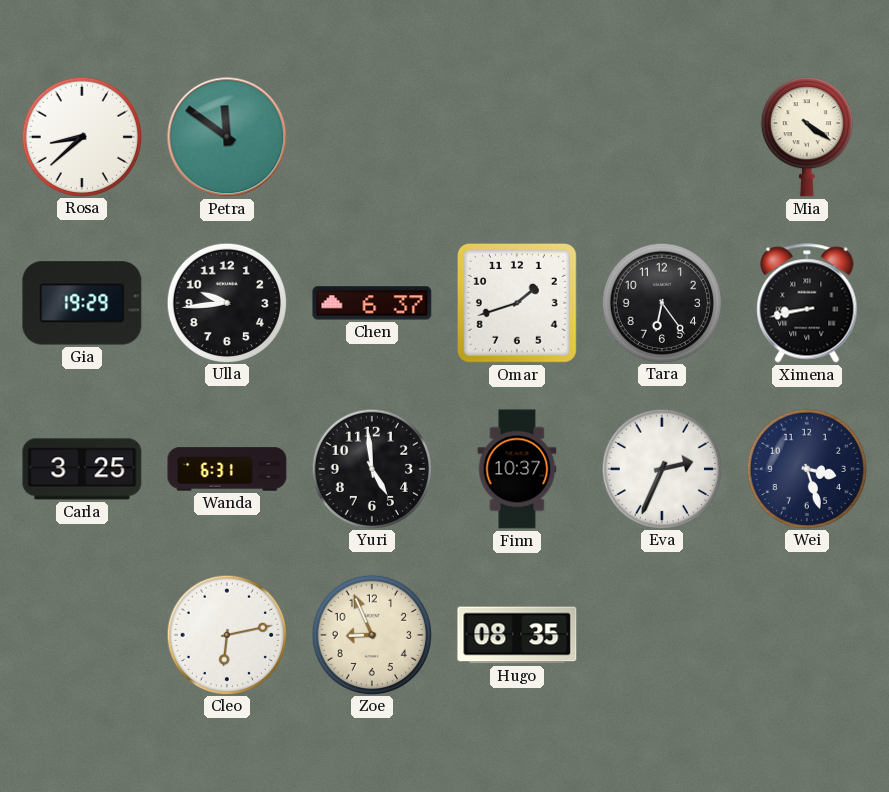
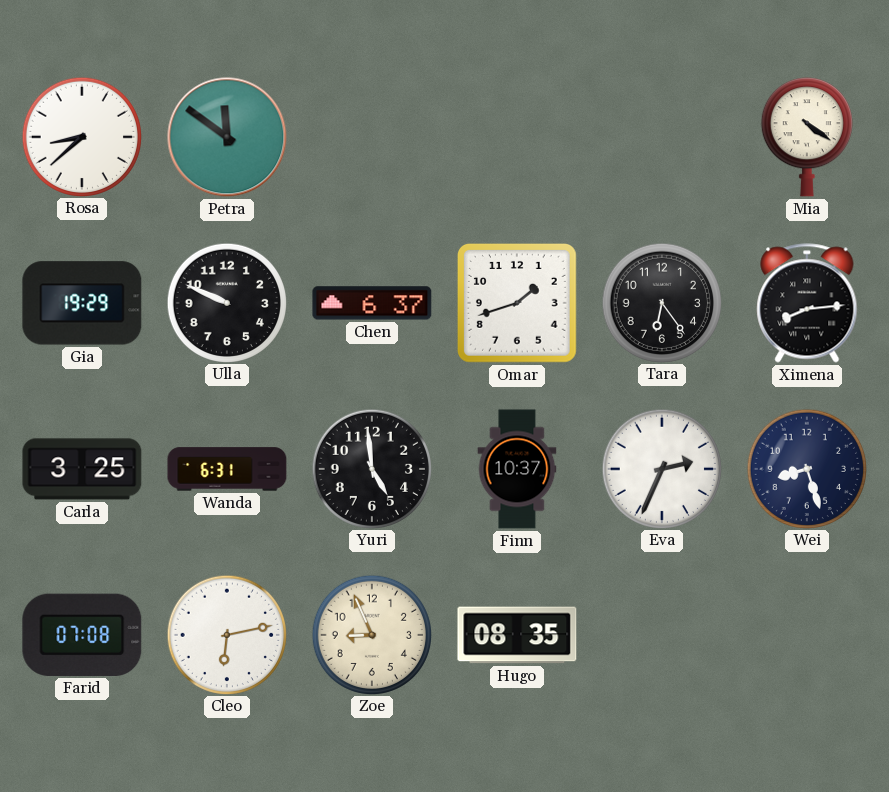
Ulla: 9:44 -> 9:49
Ximena: 8:43 -> 8:14
Wei: 3:27 -> 8:27
Farid: none -> 07:08
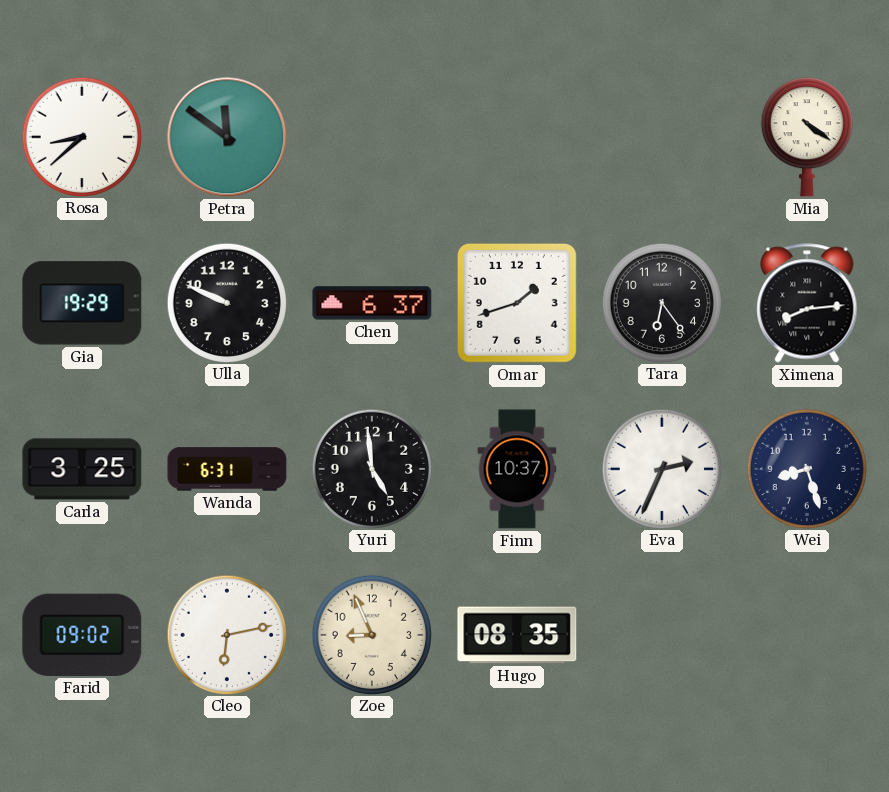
Farid: 07:08 -> 09:02
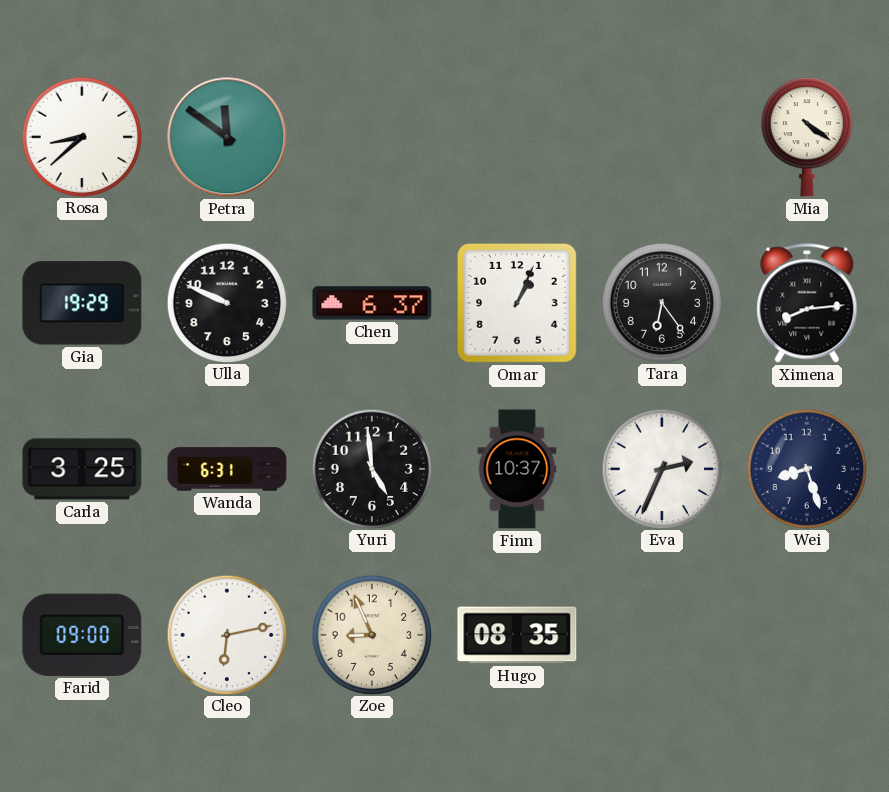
Omar: 1:42 -> 1:04
Farid: 09:02 -> 09:00
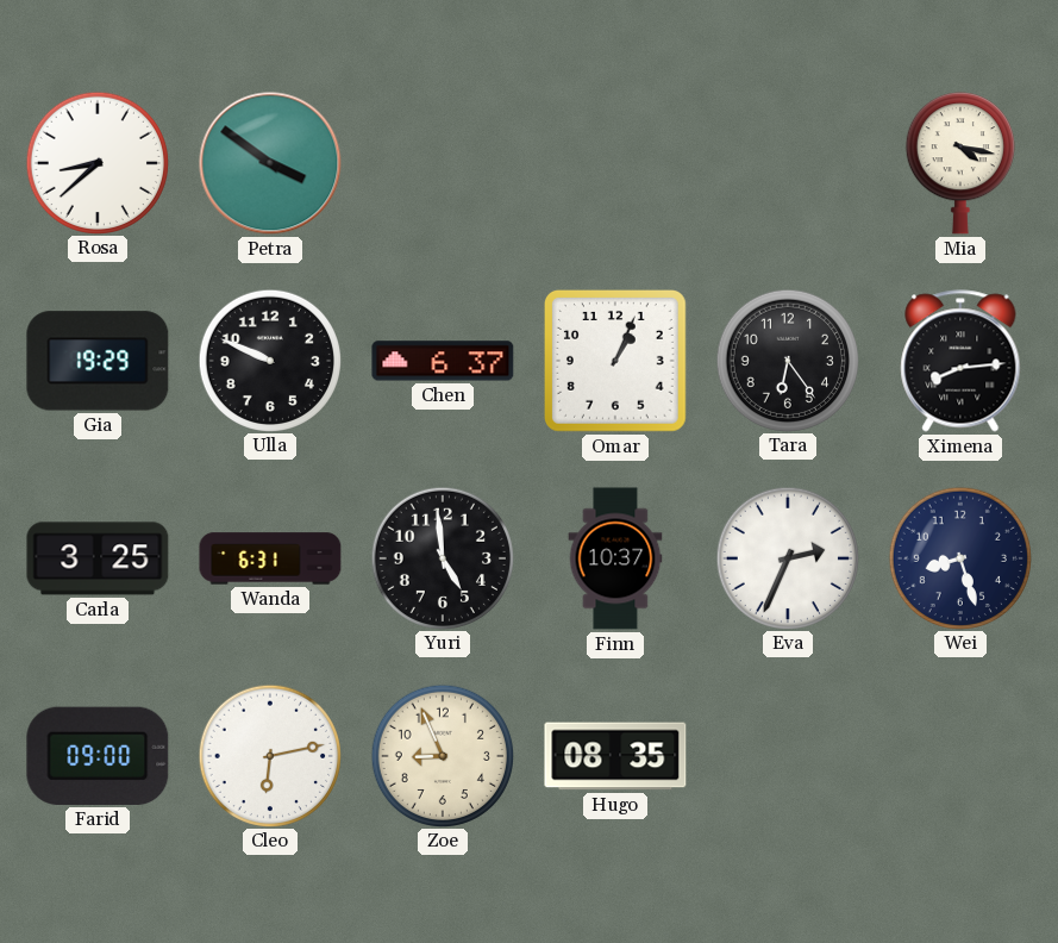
Petra: 11:51 -> 3:51
Mia: 4:21 -> 4:17
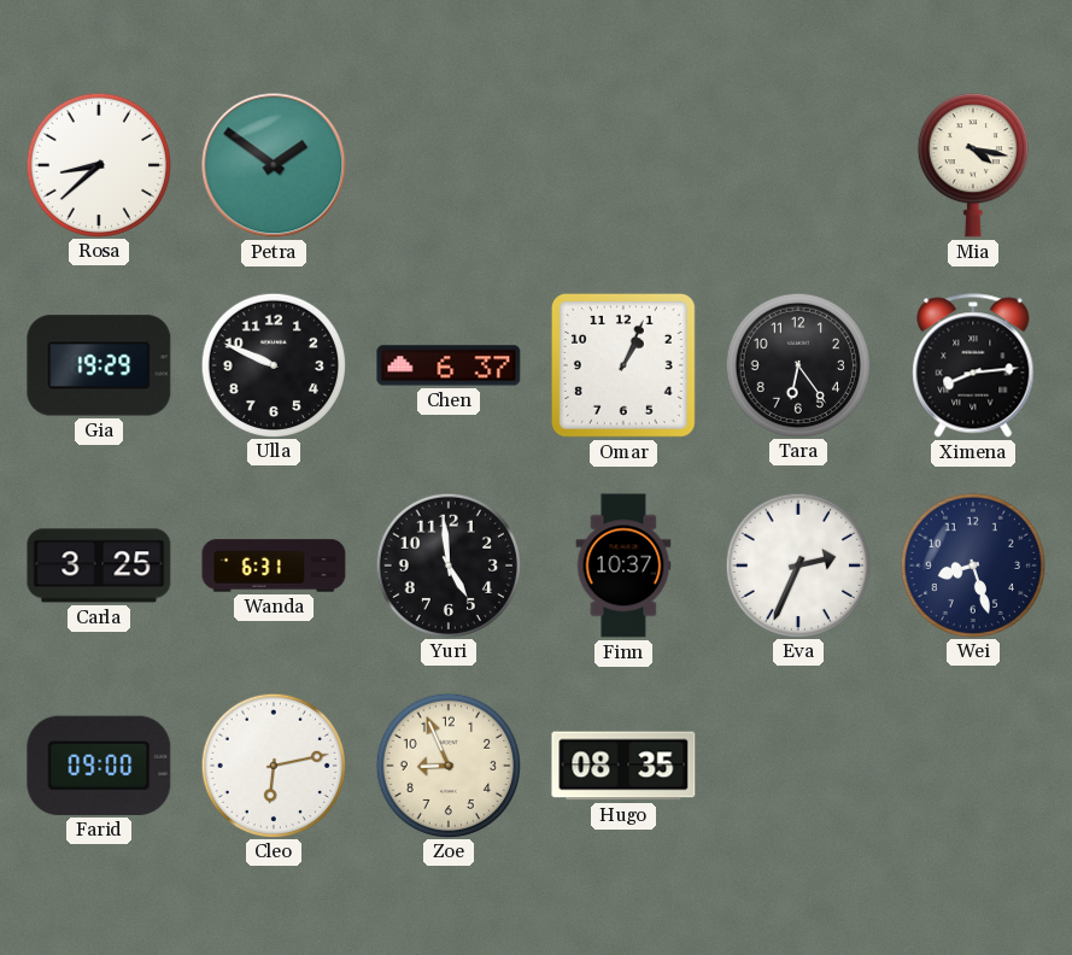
Petra: 3:51 -> 1:51
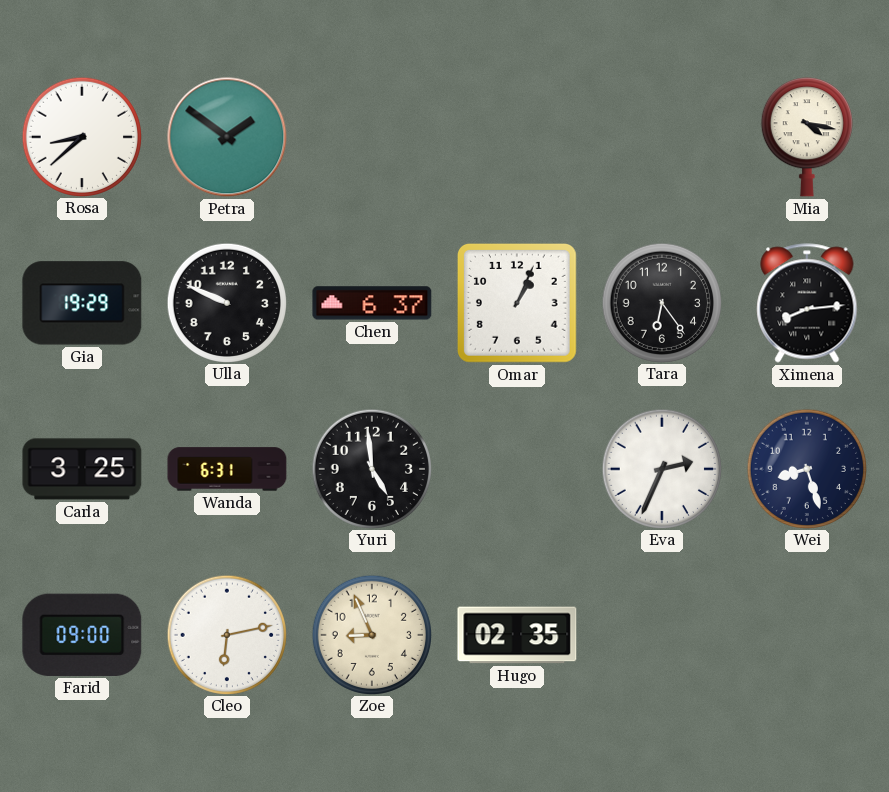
Finn: 10:37 -> none
Hugo: 08:35 -> 02:35
